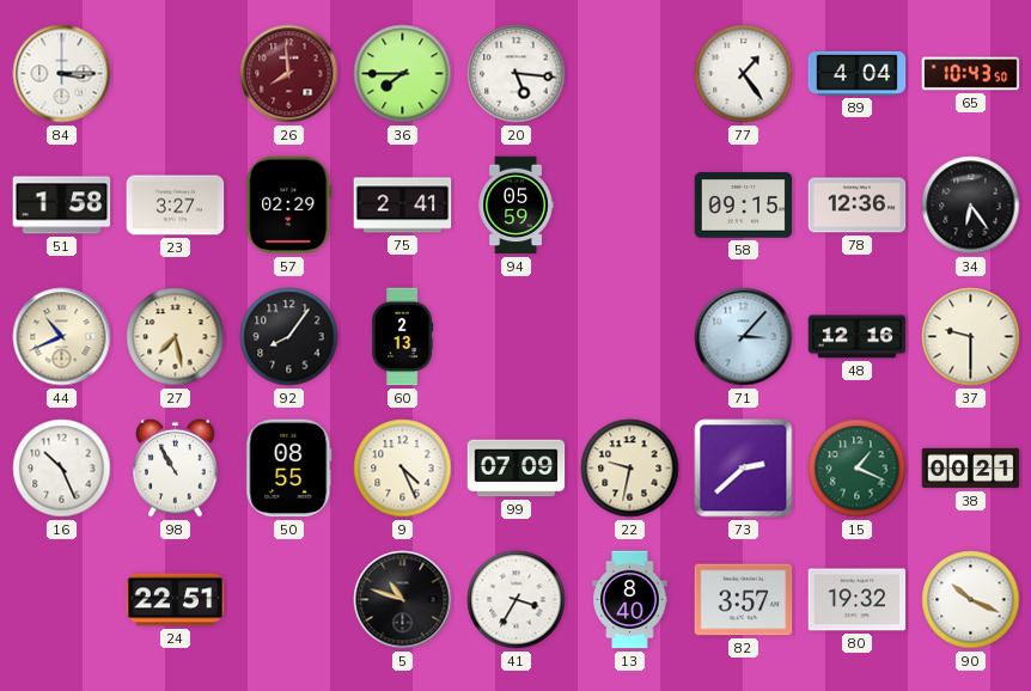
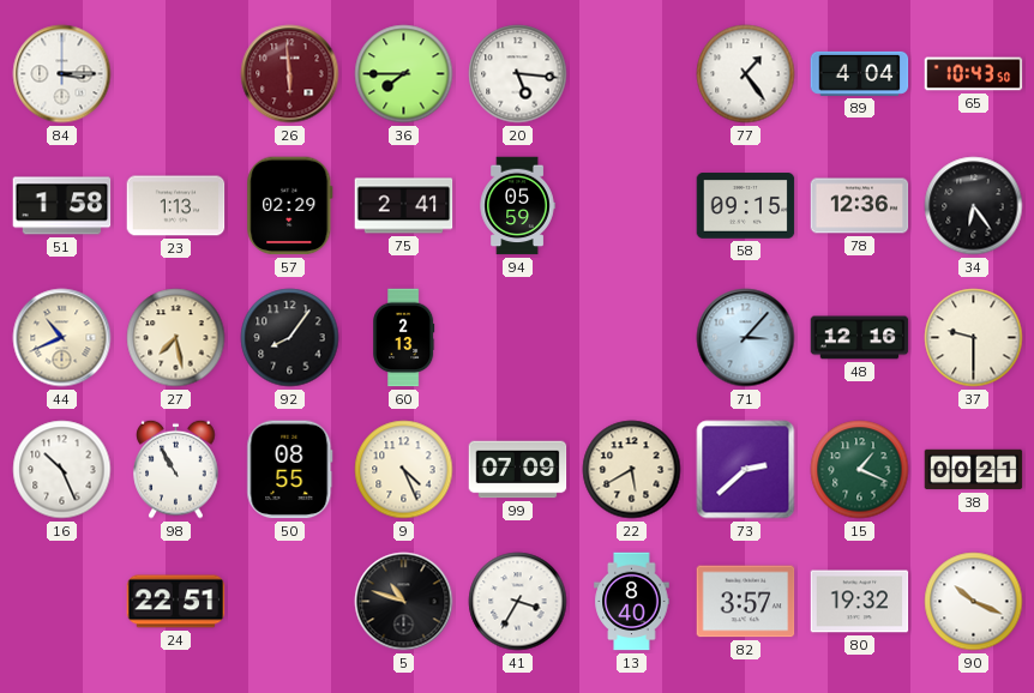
26: 7:59 -> 5:59
23: 3:27 -> 1:13
22: 9:32 -> 5:40
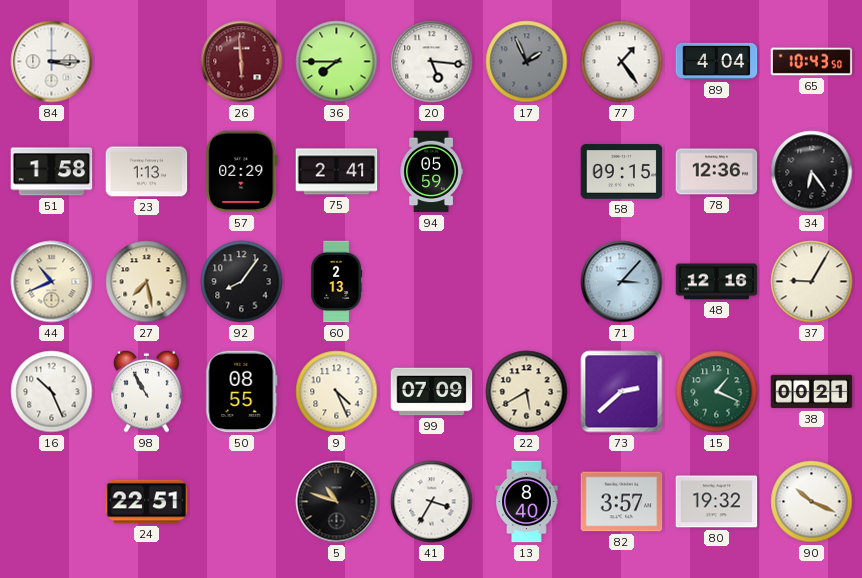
17: none -> 1:56
37: 9:30 -> 9:05
